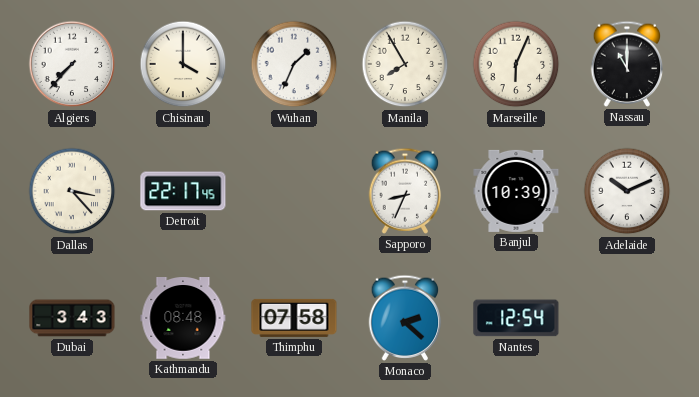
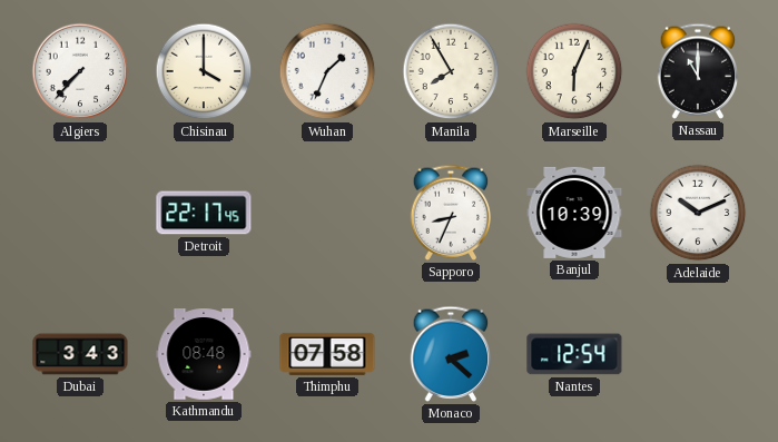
Dallas: 3:23 -> none
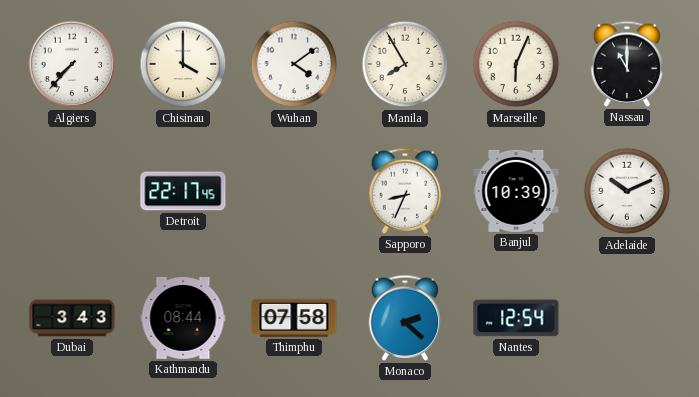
Wuhan: 1:34 -> 4:09
Kathmandu: 08:48 -> 08:44
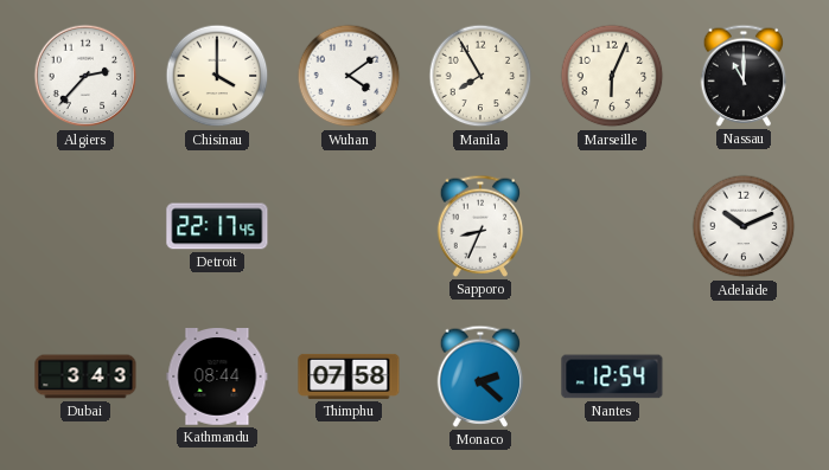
Algiers: 7:37 -> 2:37
Banjul: 10:39 -> none
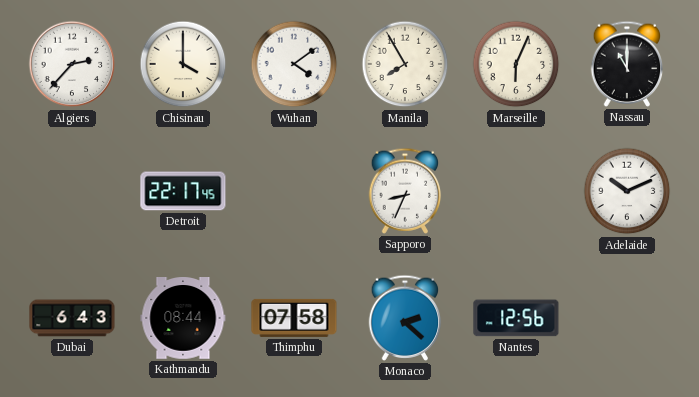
Dubai: 3:43 -> 6:43
Nantes: 12:54 -> 12:56
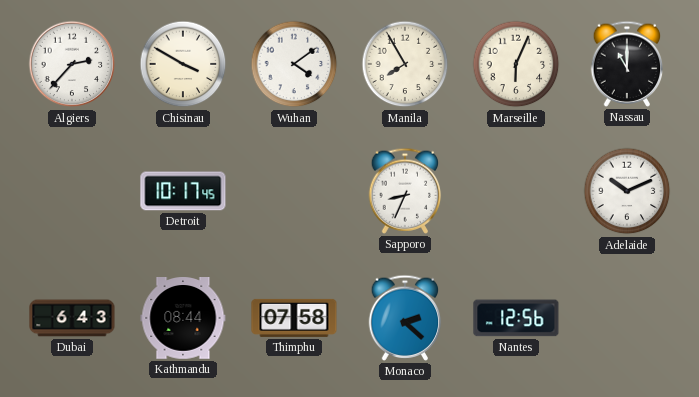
Chisinau: 4:00 -> 3:50
Detroit: 22:17 -> 10:17
